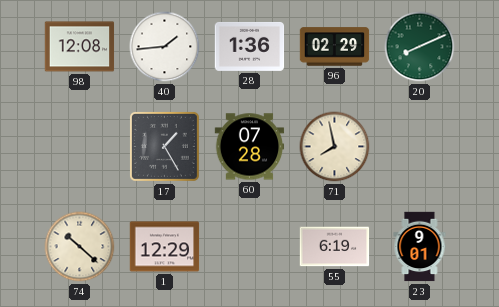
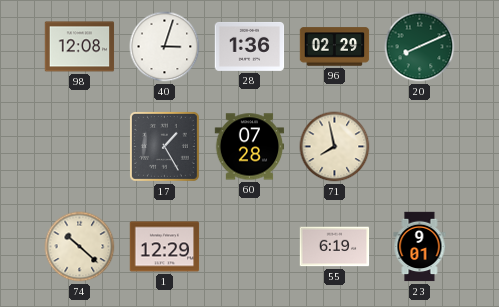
40: 1:44 -> 3:03
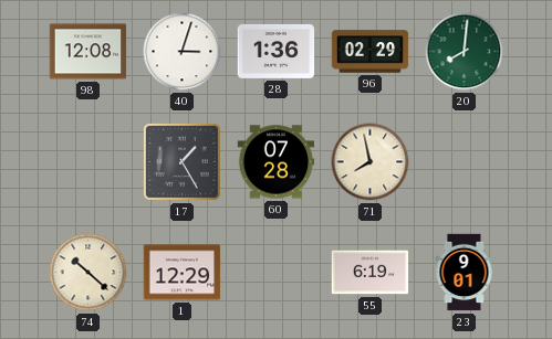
20: 8:11 -> 8:01
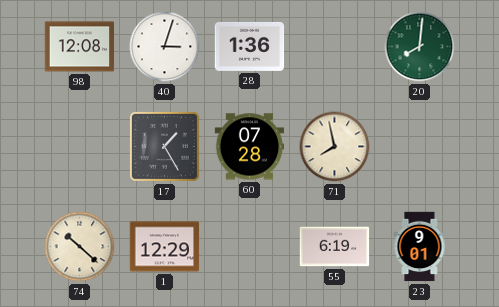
96: 02:29 -> none
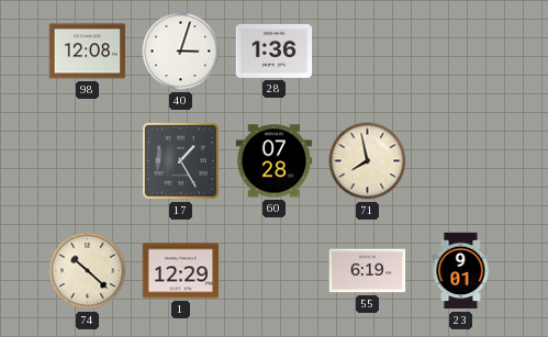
20: 8:01 -> none
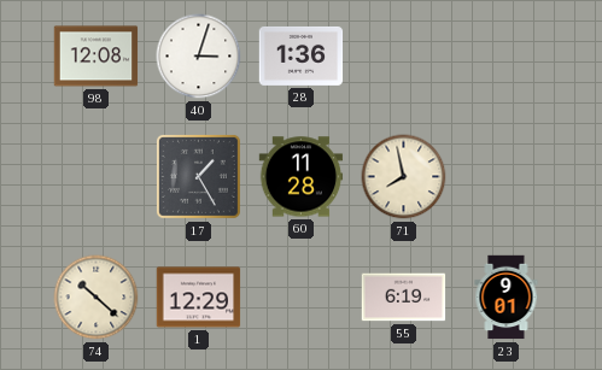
60: 07:28 -> 11:28
